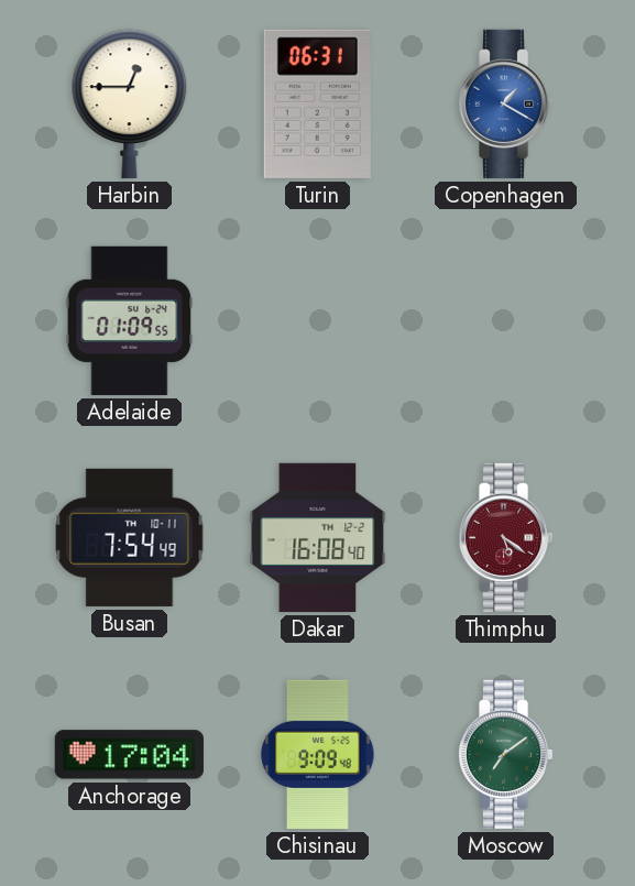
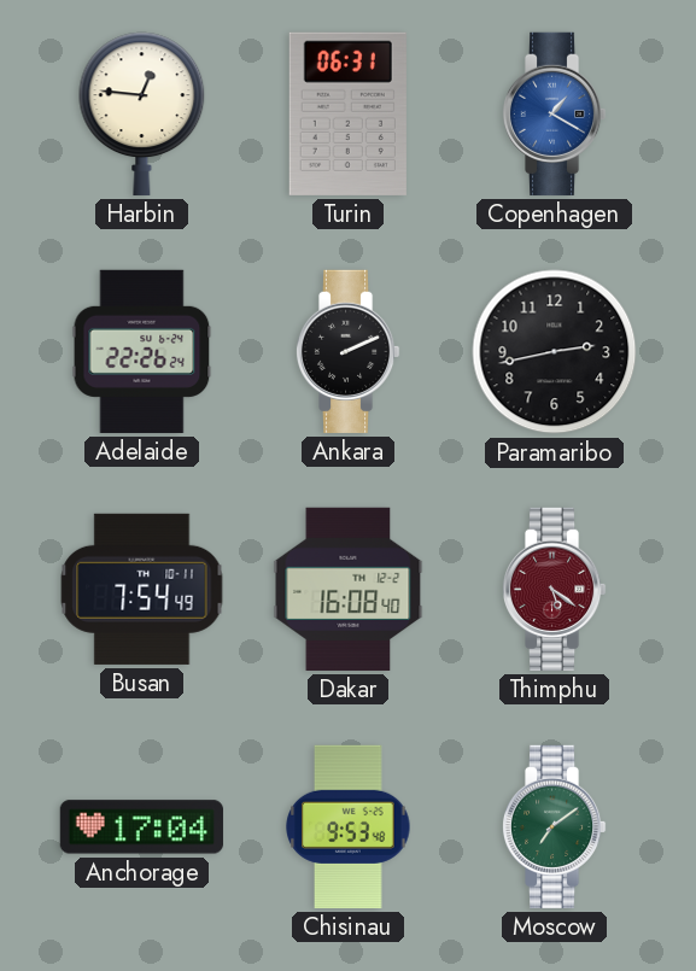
Harbin: 12:45 -> 12:46
Adelaide: 01:09 -> 22:26
Ankara: none -> 2:11
Paramaribo: none -> 2:43
Chisinau: 9:09 -> 9:53
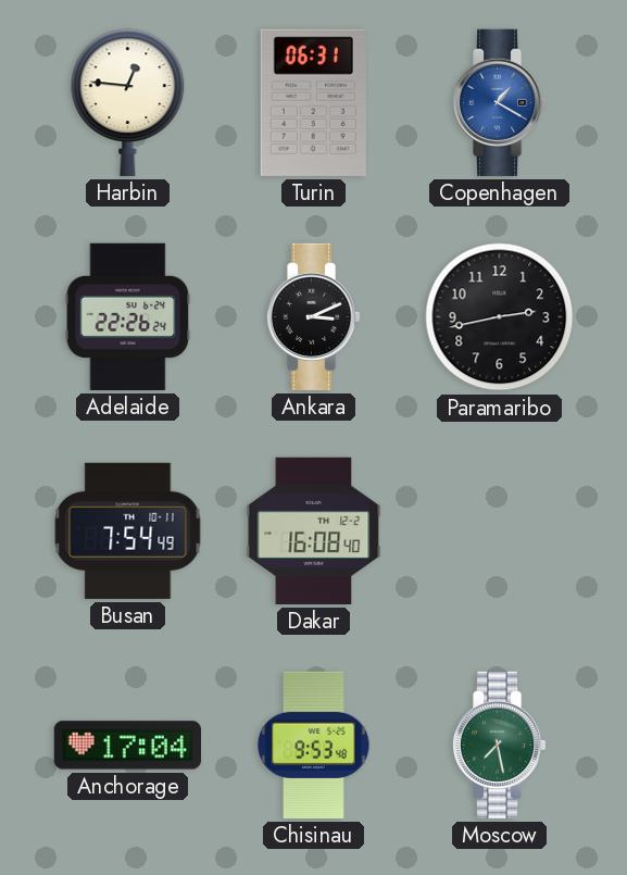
Ankara: 2:11 -> 3:11
Thimphu: 5:21 -> none
Moscow: 7:09 -> 7:28
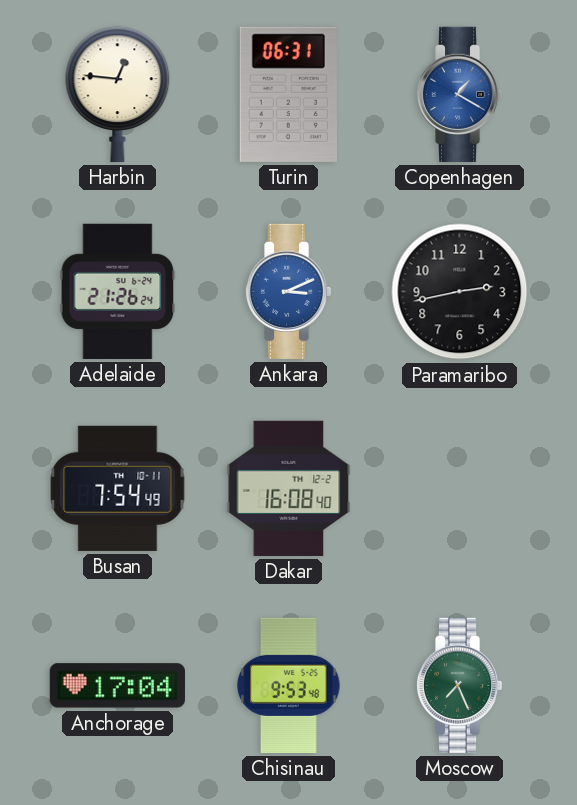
Adelaide: 22:26 -> 21:26
Ankara dial: black -> blue
Moscow: 7:28 -> 7:26
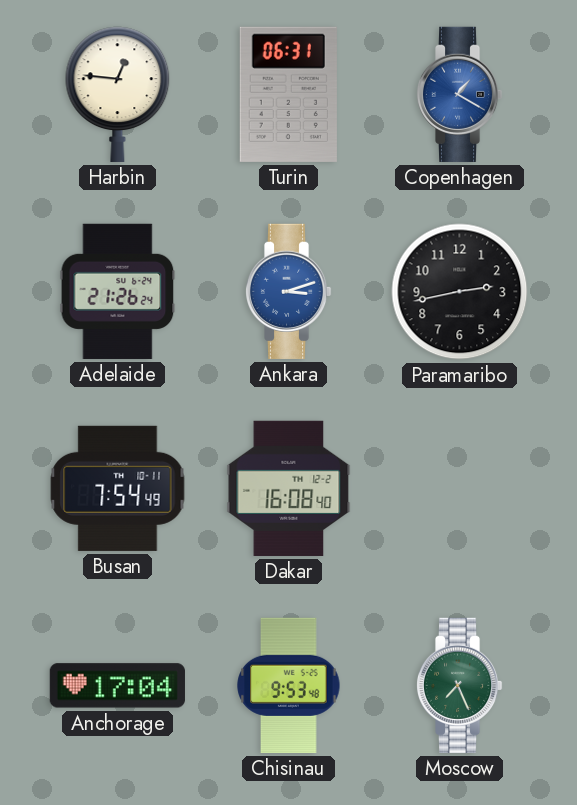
Ankara: 3:11 -> 3:12
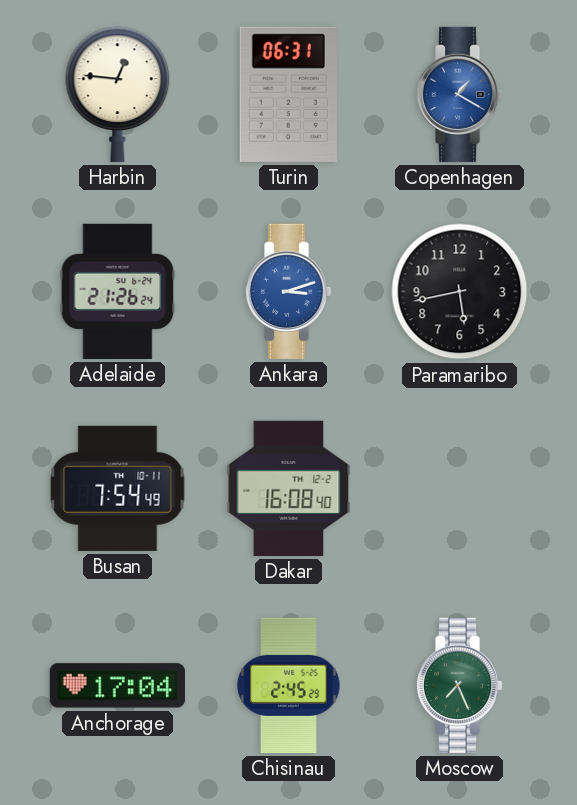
Paramaribo: 2:43 -> 5:43
Chisinau: 9:53 -> 2:45
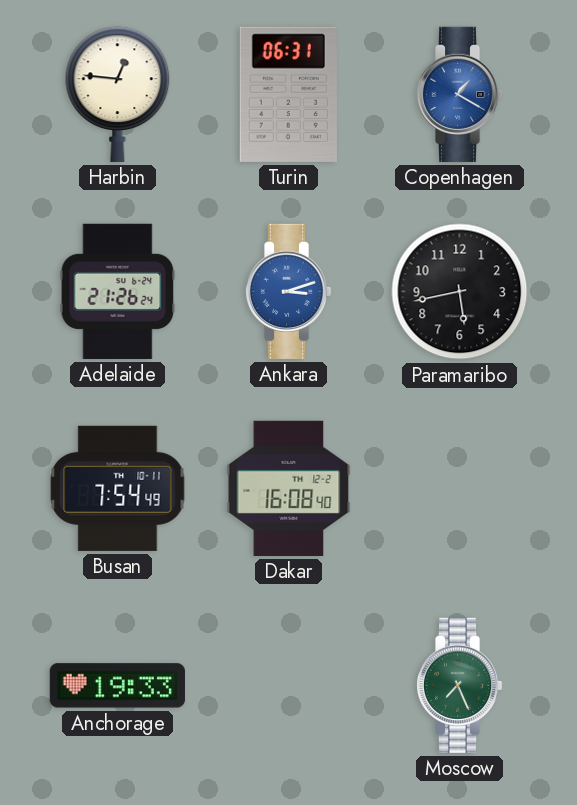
Anchorage: 17:04 -> 19:33
Chisinau: 2:45 -> none
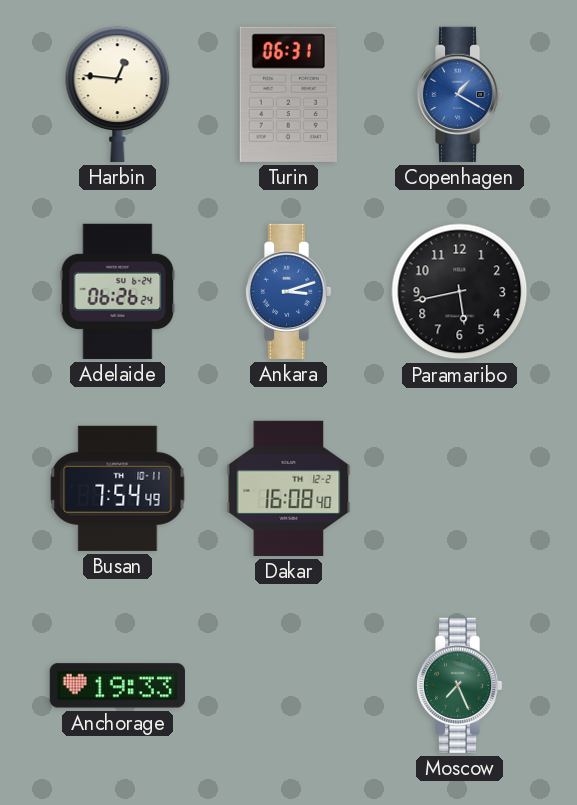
Adelaide: 21:26 -> 06:26
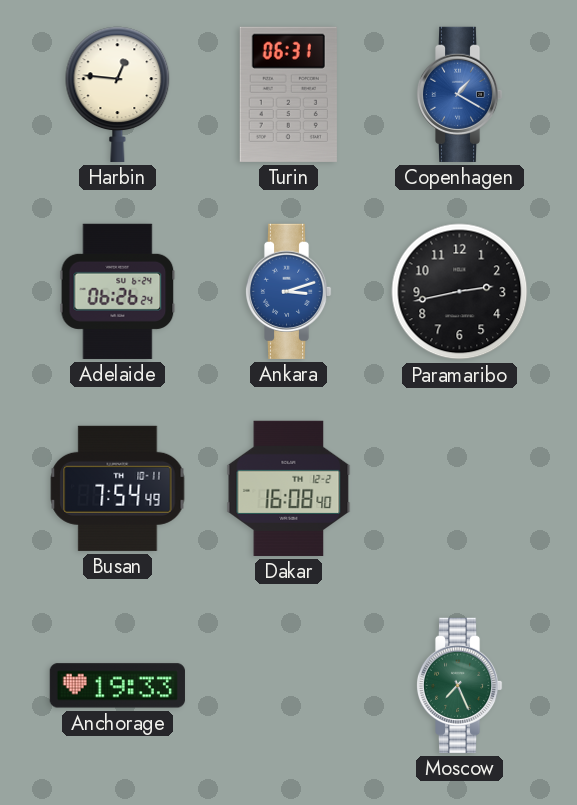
Paramaribo: 5:43 -> 2:43
